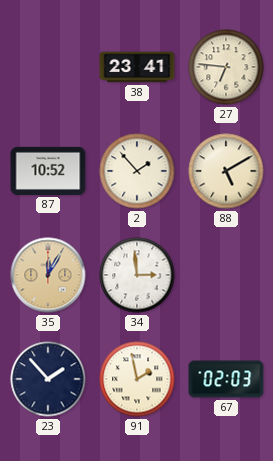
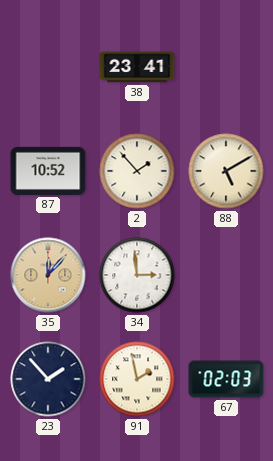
27: 6:46 -> none
35: 12:05 -> 12:07
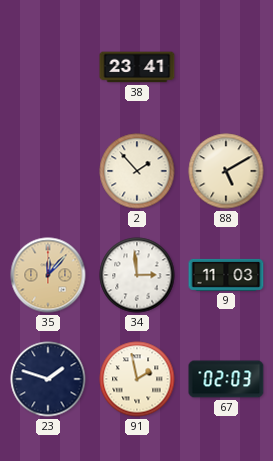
87: 10:52 -> none
9: none -> 11:03
23: 1:53 -> 1:48
